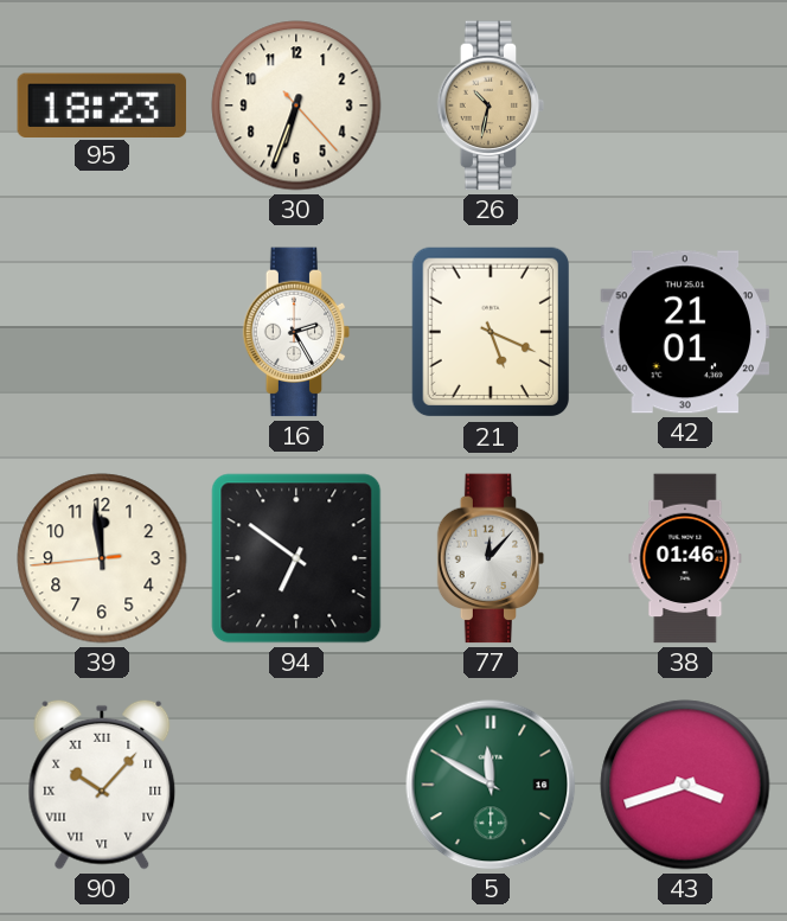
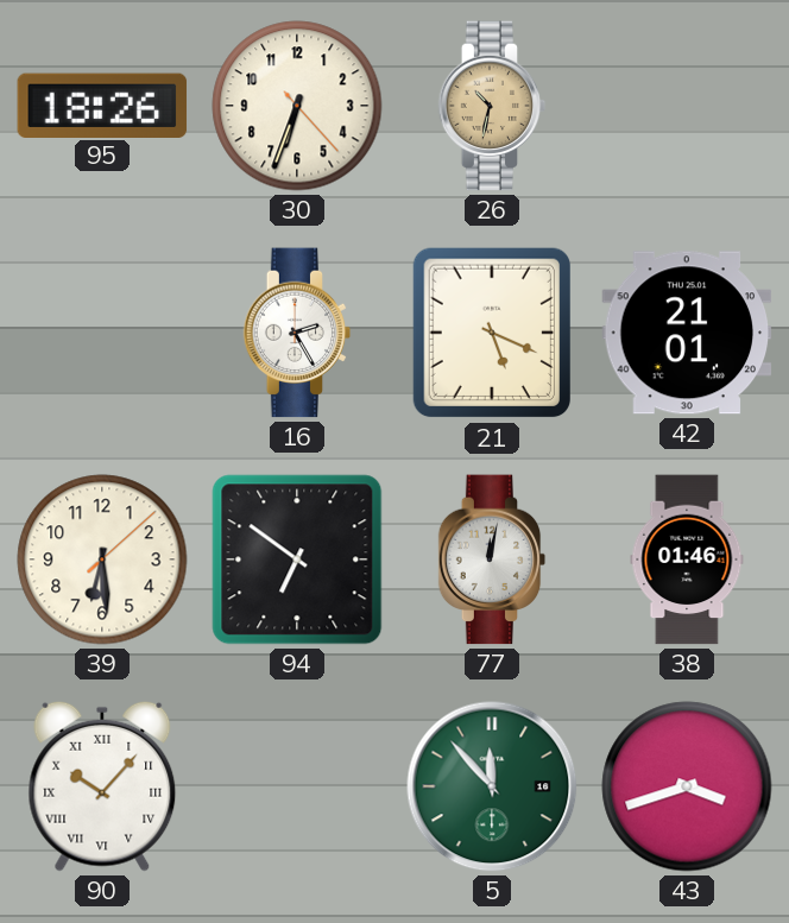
95: 18:23 -> 18:26
39: 11:58 -> 6:29
77: 12:07 -> 12:02
5: 11:50 -> 11:53
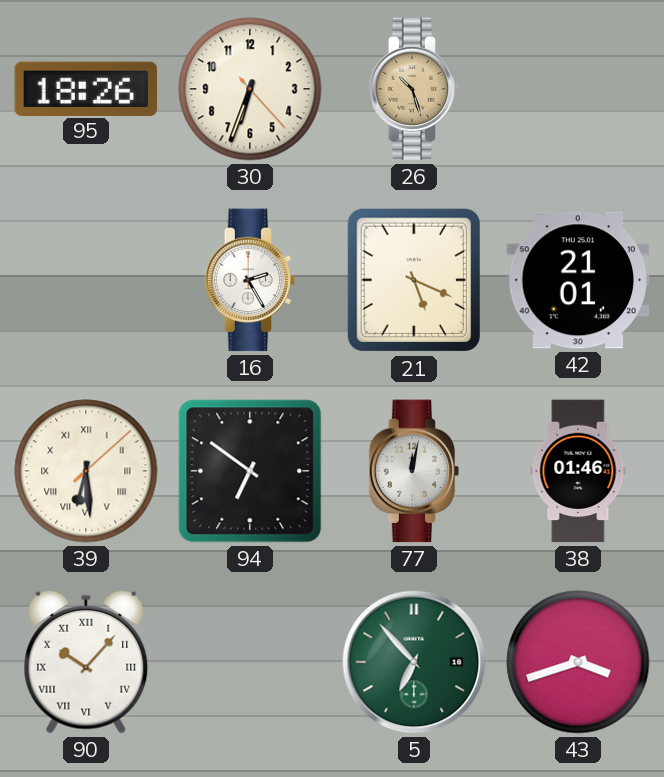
26: 10:32 -> 10:27
39 numerals: Arabic -> Roman
5: 11:53 -> 6:53
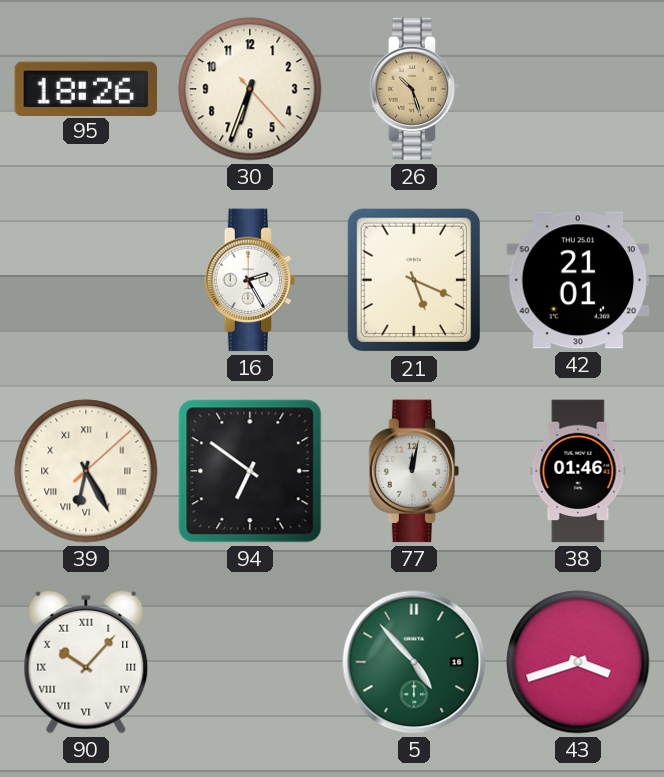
39: 6:29 -> 6:25
5: 6:53 -> 4:53
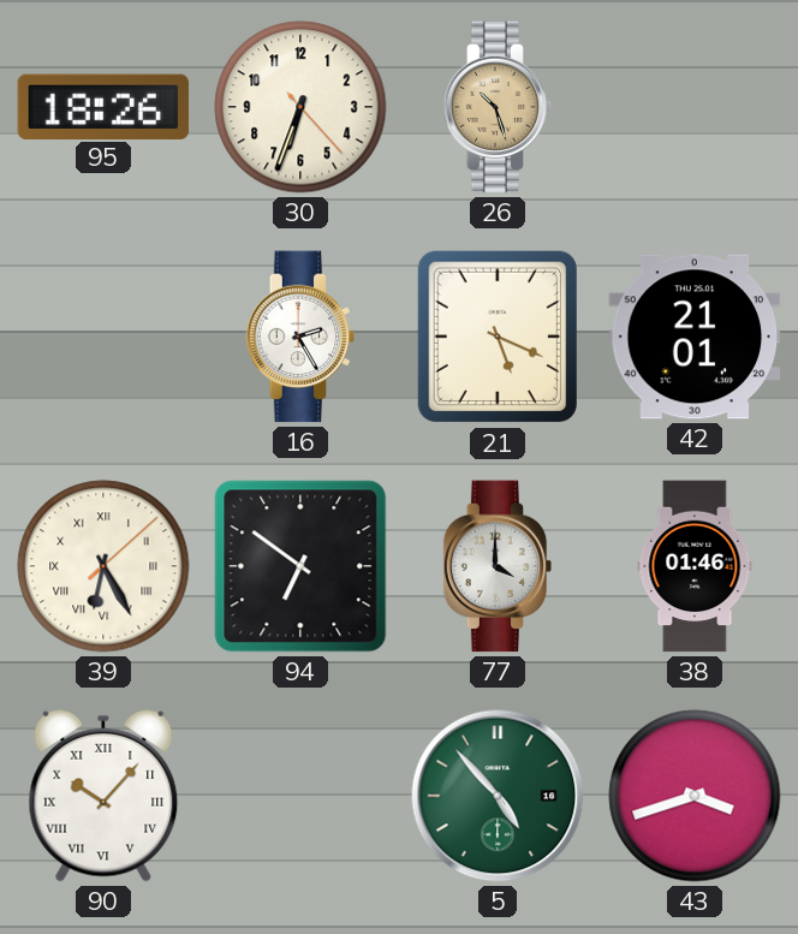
77: 12:02 -> 4:00
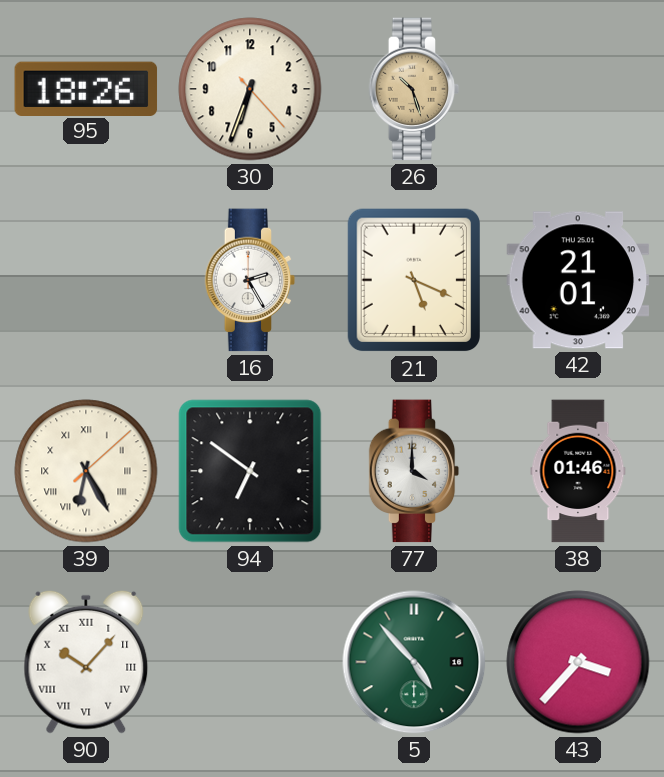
43: 3:42 -> 3:37
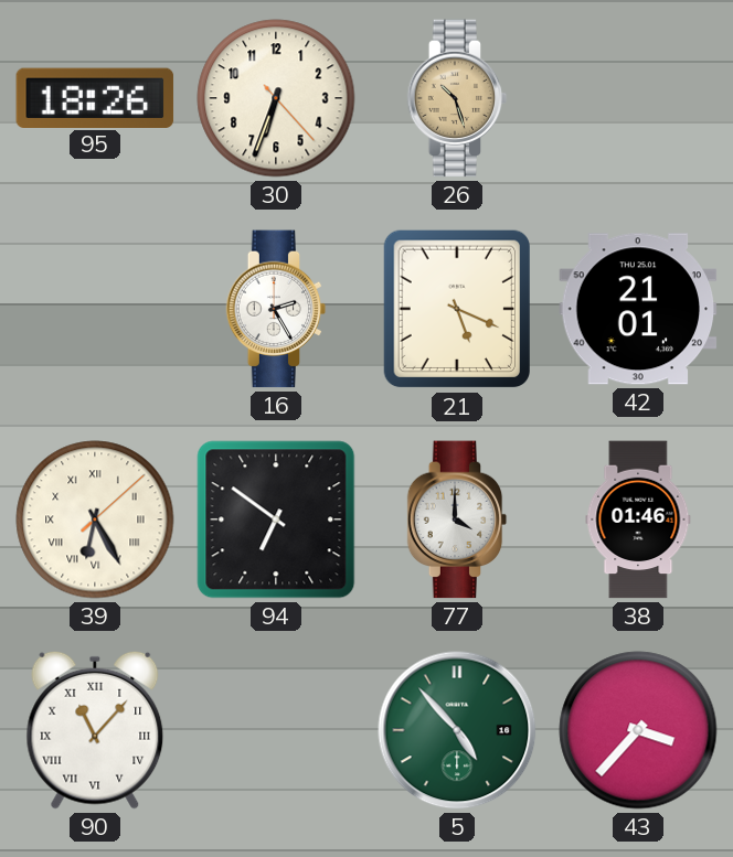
90: 10:07 -> 11:07
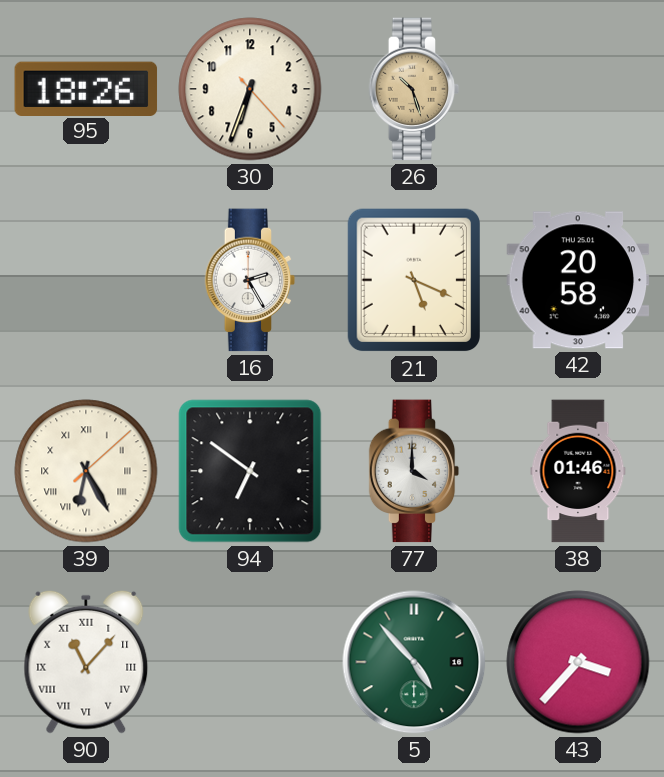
42: 21:01 -> 20:58
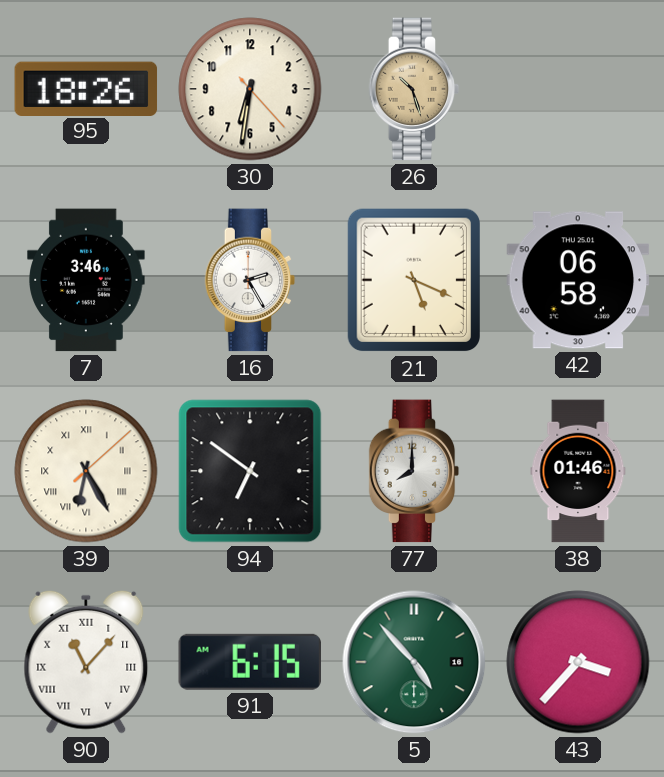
30: 6:33 -> 6:31
7: none -> 3:46
42: 20:58 -> 06:58
77: 4:00 -> 8:00
91: none -> 6:15
